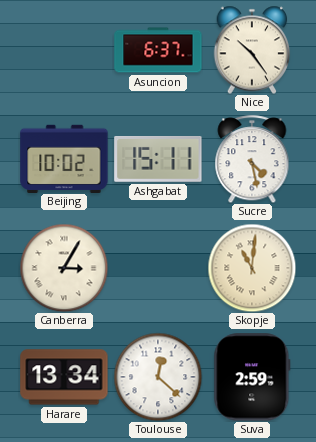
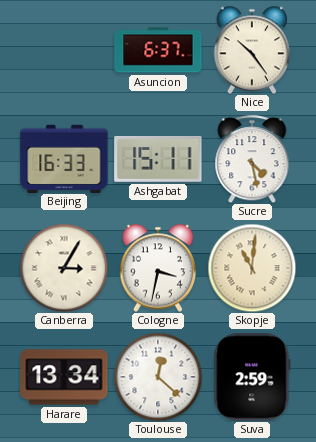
Beijing: 10:02 -> 16:33
Cologne: none -> 3:32
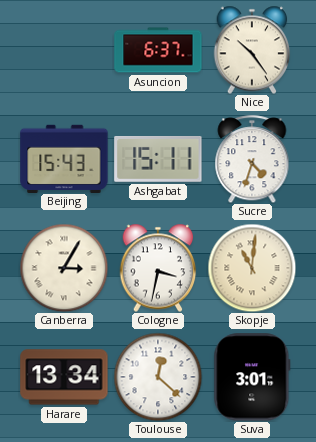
Beijing: 16:33 -> 15:43
Sucre: 4:28 -> 4:33
Suva: 2:59 -> 3:01
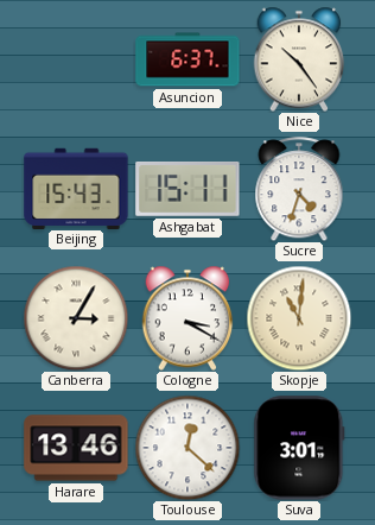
Cologne: 3:32 -> 3:20
Harare: 13:34 -> 13:46
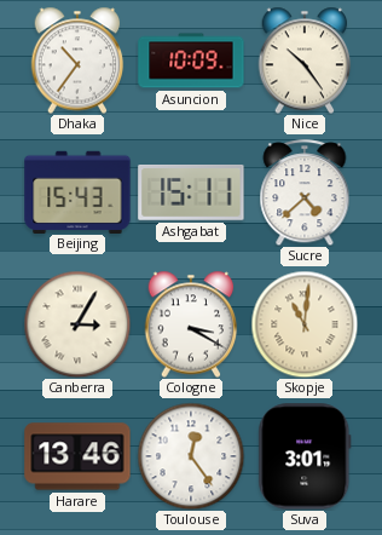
Dhaka: none -> 10:36
Asuncion: 6:37 -> 10:09
Sucre: 4:33 -> 4:38
Toulouse: 12:22 -> 12:24
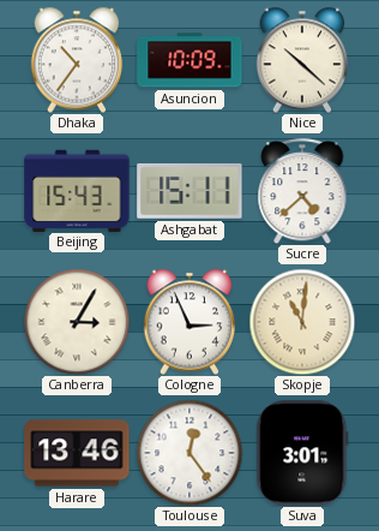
Nice: 10:24 -> 10:22
Cologne: 3:20 -> 2:56
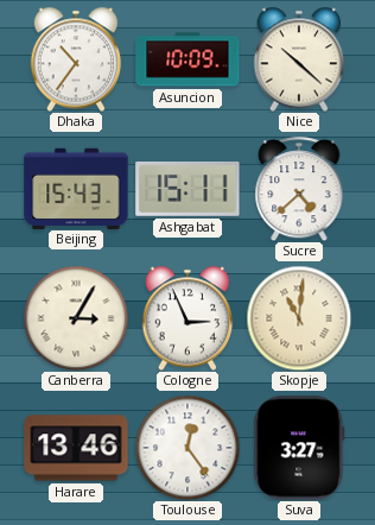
Suva: 3:01 -> 3:27
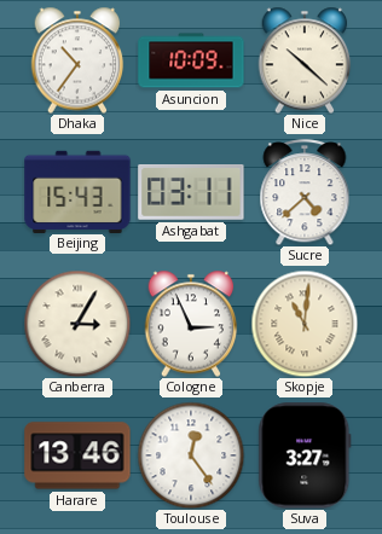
Ashgabat: 15:11 -> 03:11
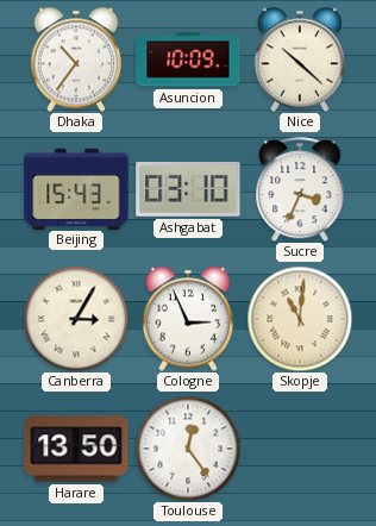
Ashgabat: 03:11 -> 03:10
Sucre: 4:38 -> 3:34
Harare: 13:46 -> 13:50
Suva: 3:27 -> none
